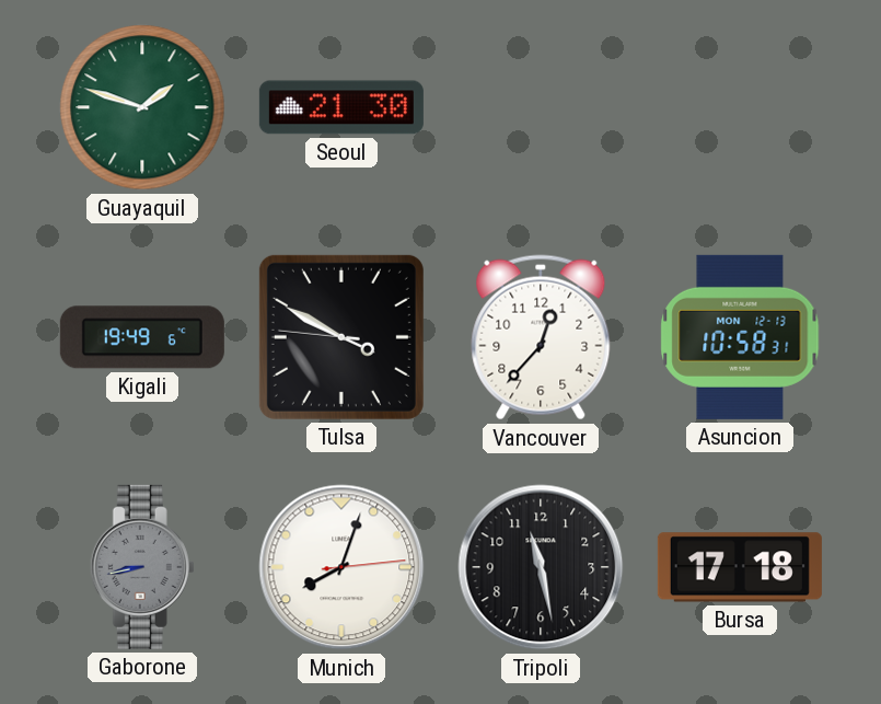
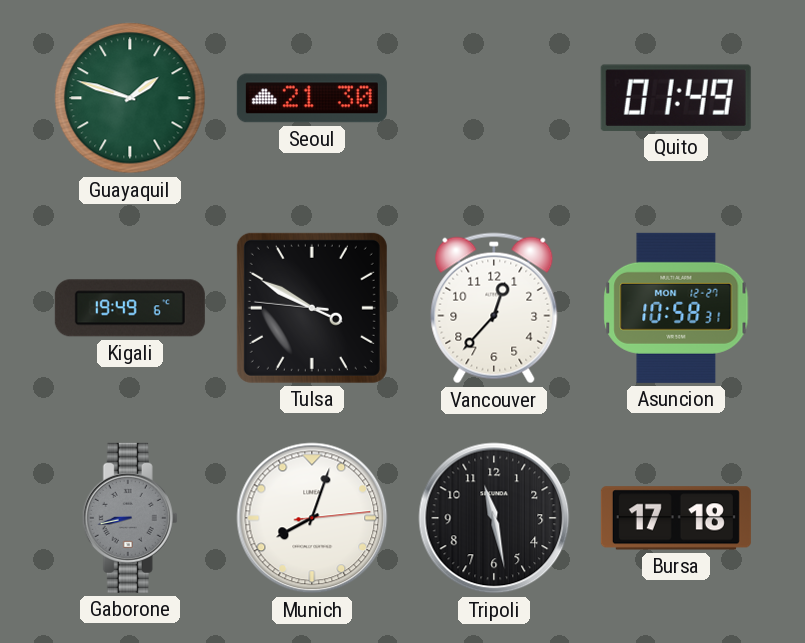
Quito: none -> 01:49
Asuncion date: MON 12-13 -> MON 12-27
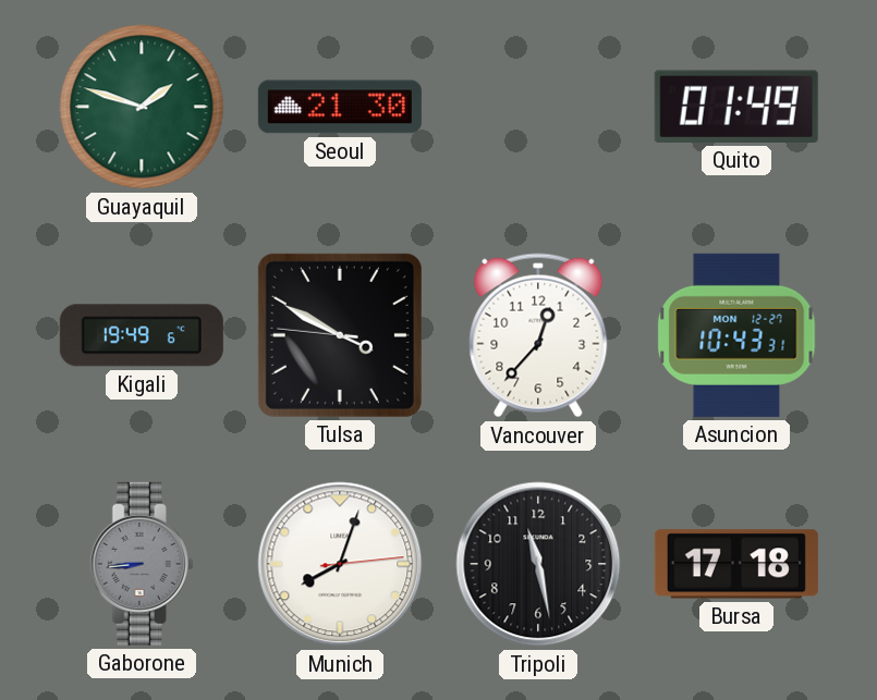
Asuncion: 10:58 -> 10:43
Gaborone: 8:43 -> 8:44
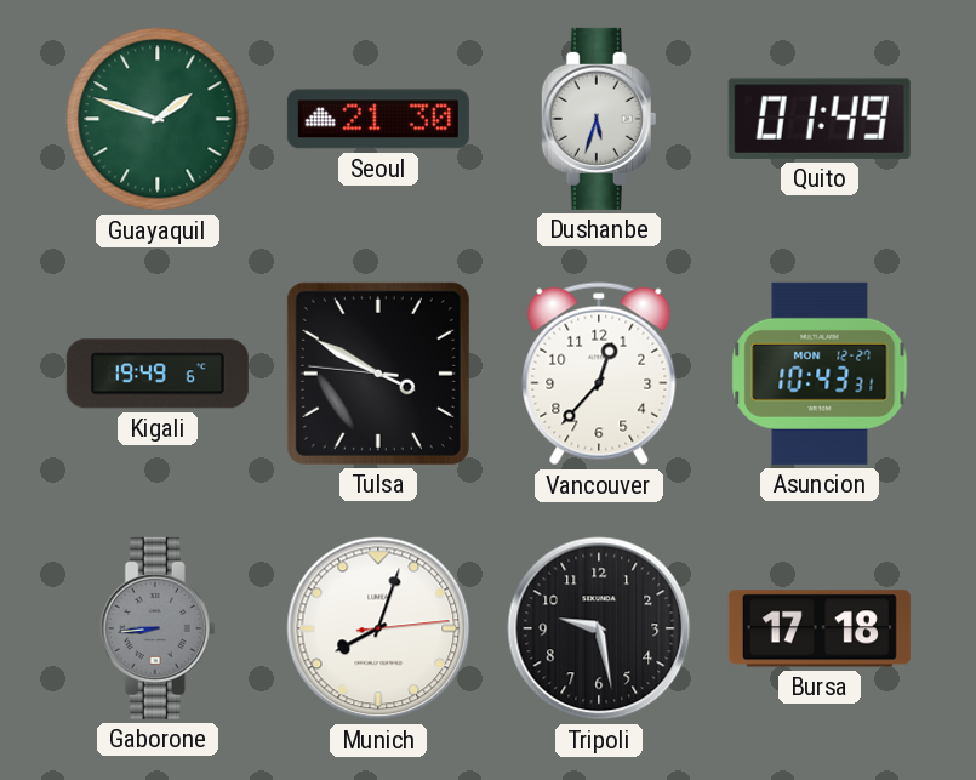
Dushanbe: none -> 5:33
Tripoli: 11:28 -> 9:28
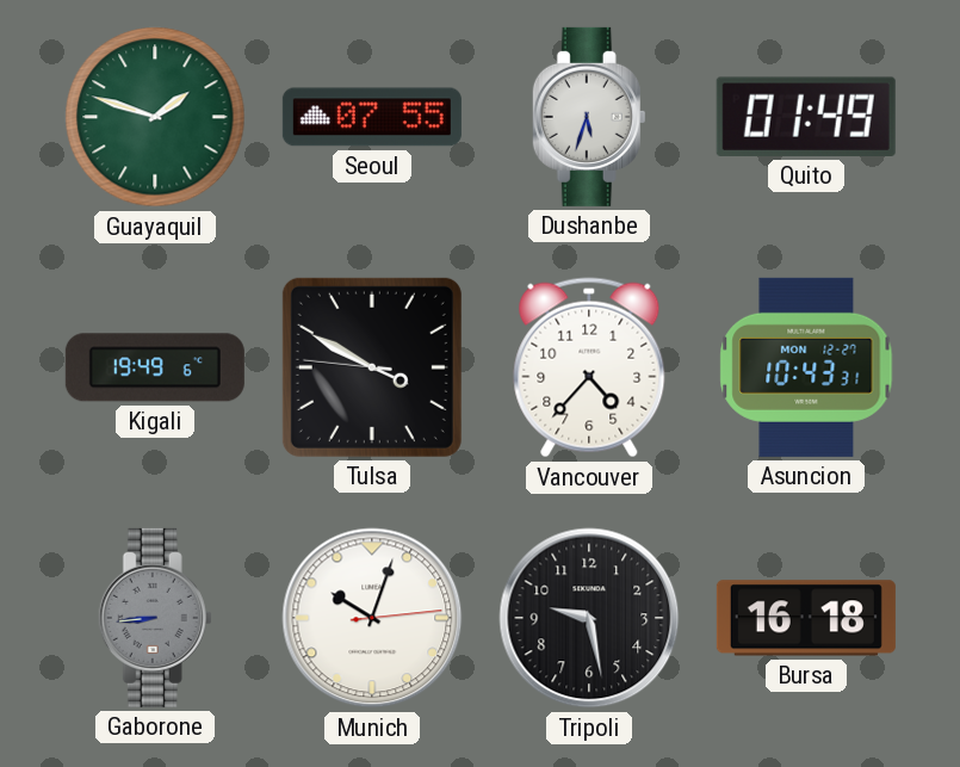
Seoul: 21:30 -> 07:55
Vancouver: 12:37 -> 4:37
Munich: 8:03 -> 10:03
Bursa: 17:18 -> 16:18
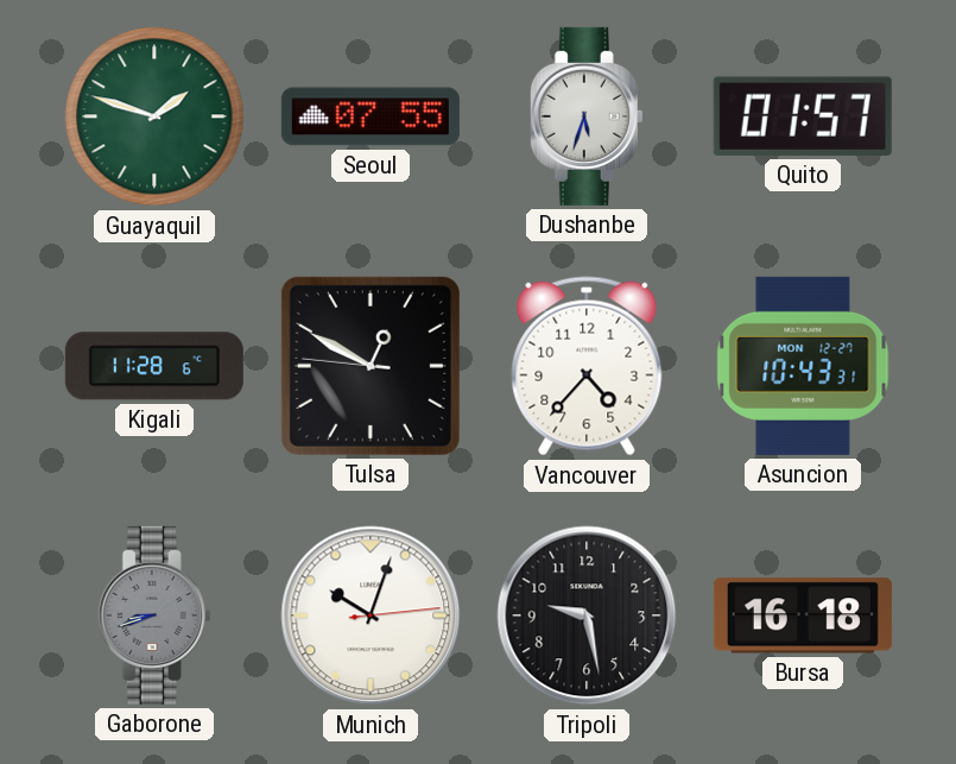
Quito: 01:49 -> 01:57
Kigali: 19:49 -> 11:28
Tulsa: 3:49 -> 12:49
Gaborone: 8:44 -> 8:42
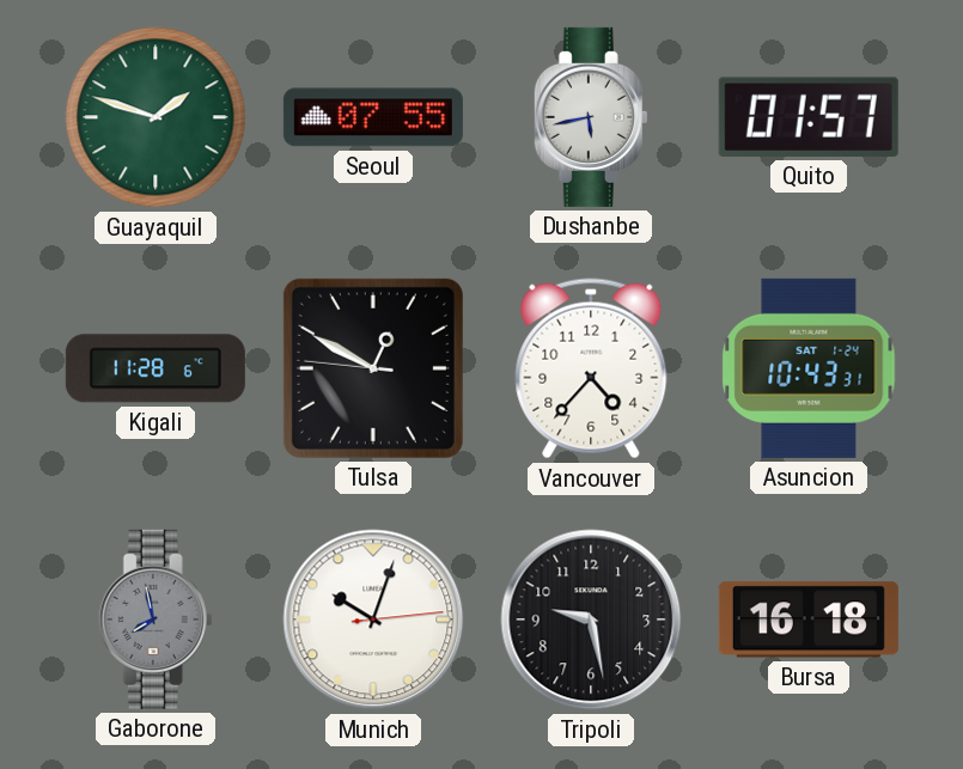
Dushanbe: 5:33 -> 5:43
Asuncion date: MON 12-27 -> SAT 1-24
Gaborone: 8:42 -> 7:58
